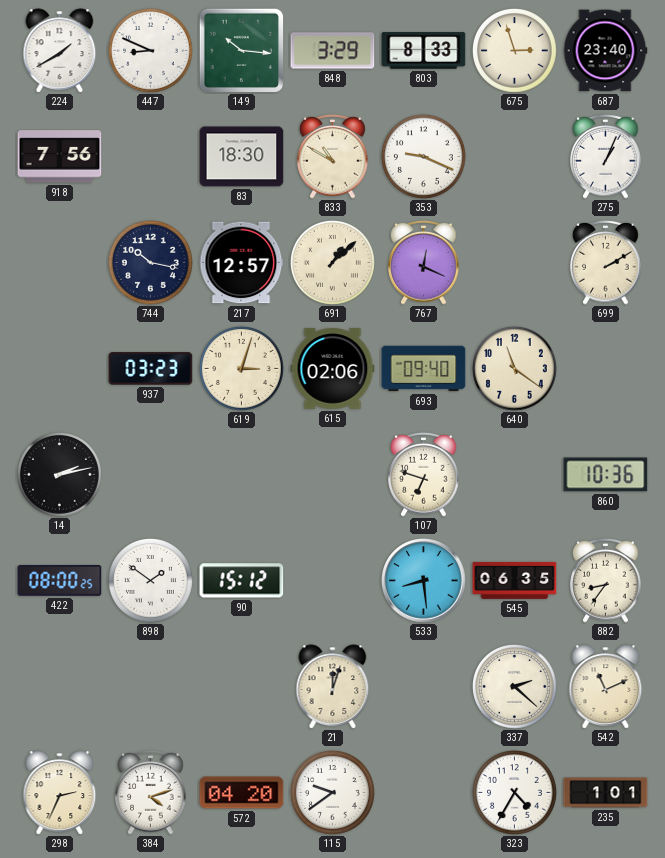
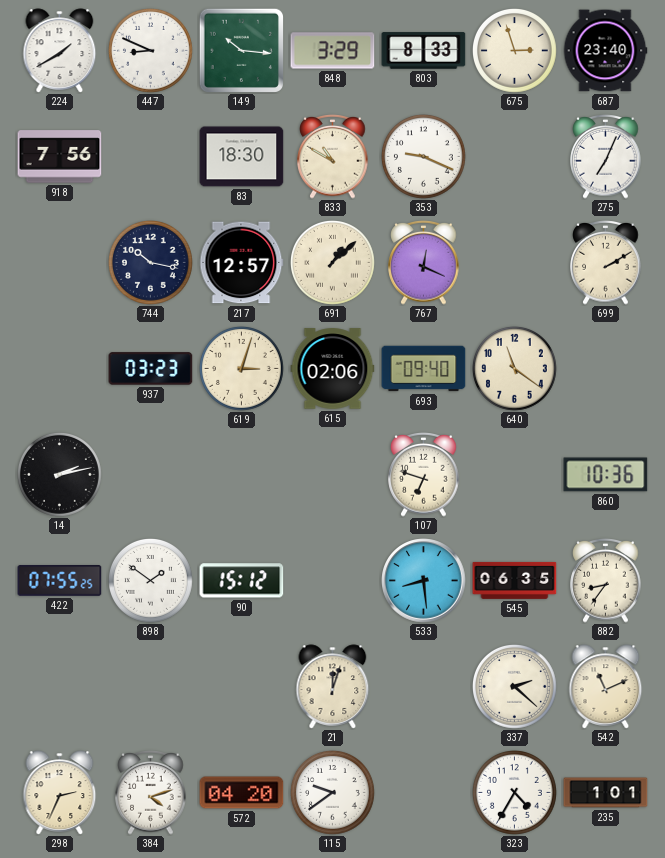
275: 1:04 -> 7:04
422: 08:00 -> 07:55
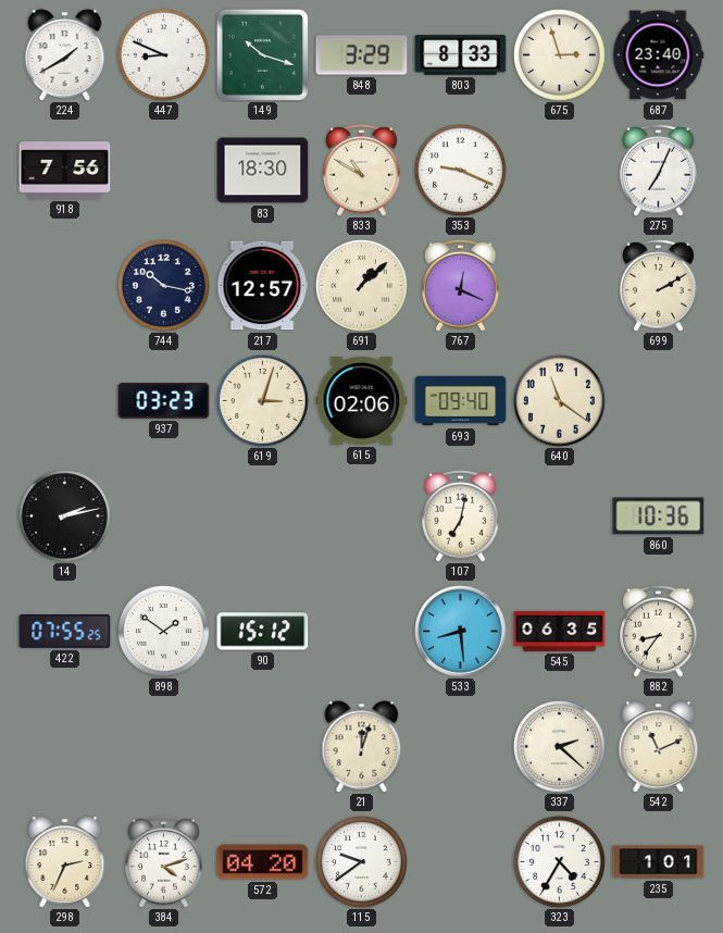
149: 10:16 -> 10:18
107: 6:48 -> 7:02
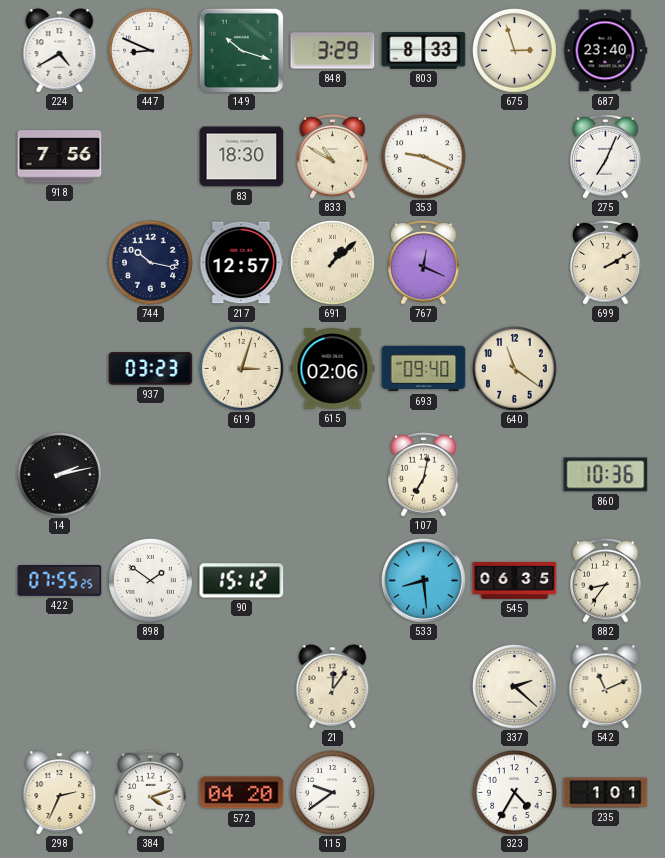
224: 1:40 -> 4:40
21: 12:03 -> 12:06
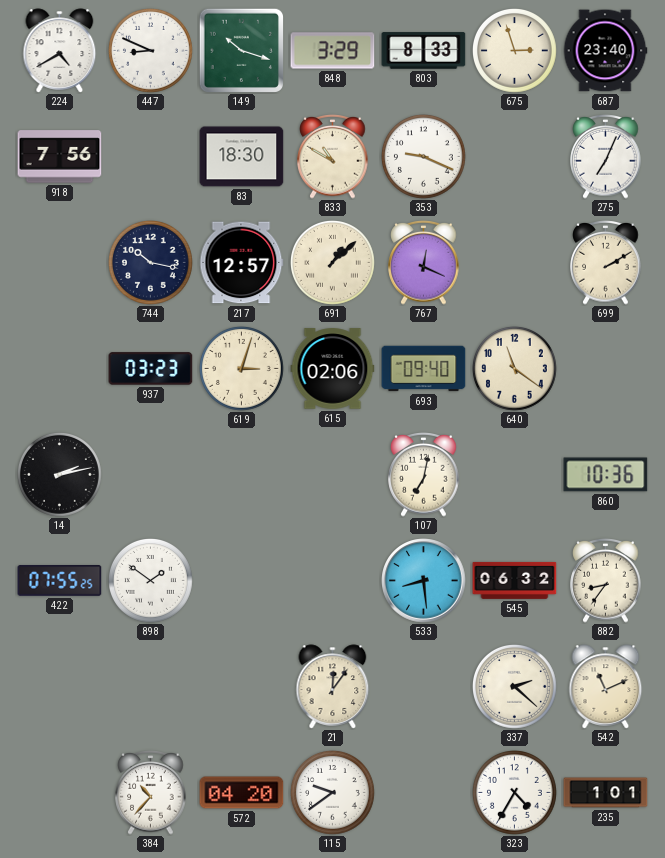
90: 15:12 -> none
545: 06:35 -> 06:32
298: 2:34 -> none
384: 4:12 -> 10:37
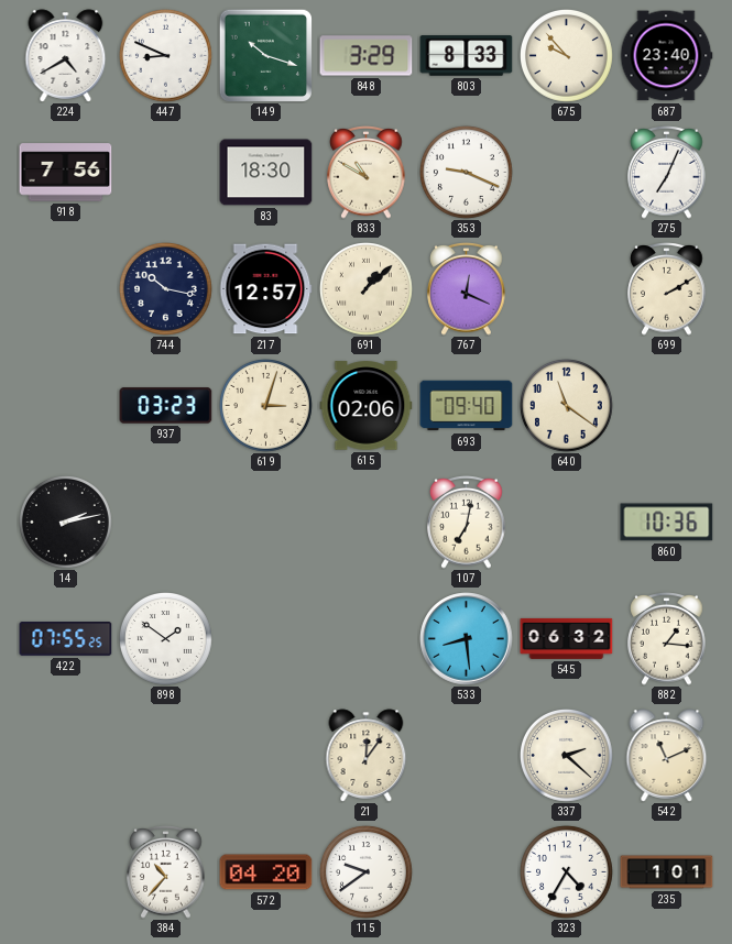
675: 2:57 -> 9:53
882: 8:36 -> 1:16
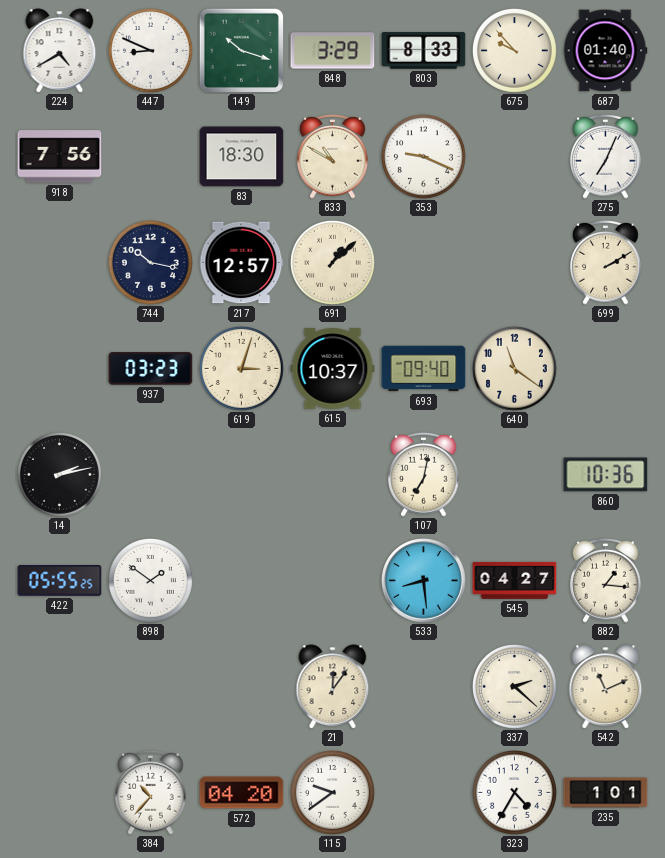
687: 23:40 -> 01:40
767: 12:19 -> none
615: 02:06 -> 10:37
422: 07:55 -> 05:55
545: 06:32 -> 04:27
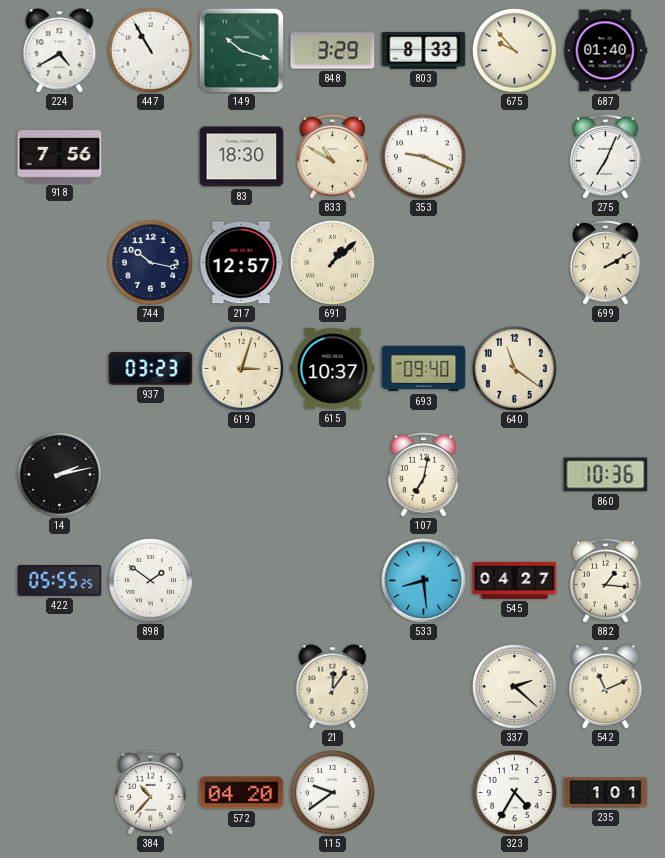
447: 8:49 -> 10:55
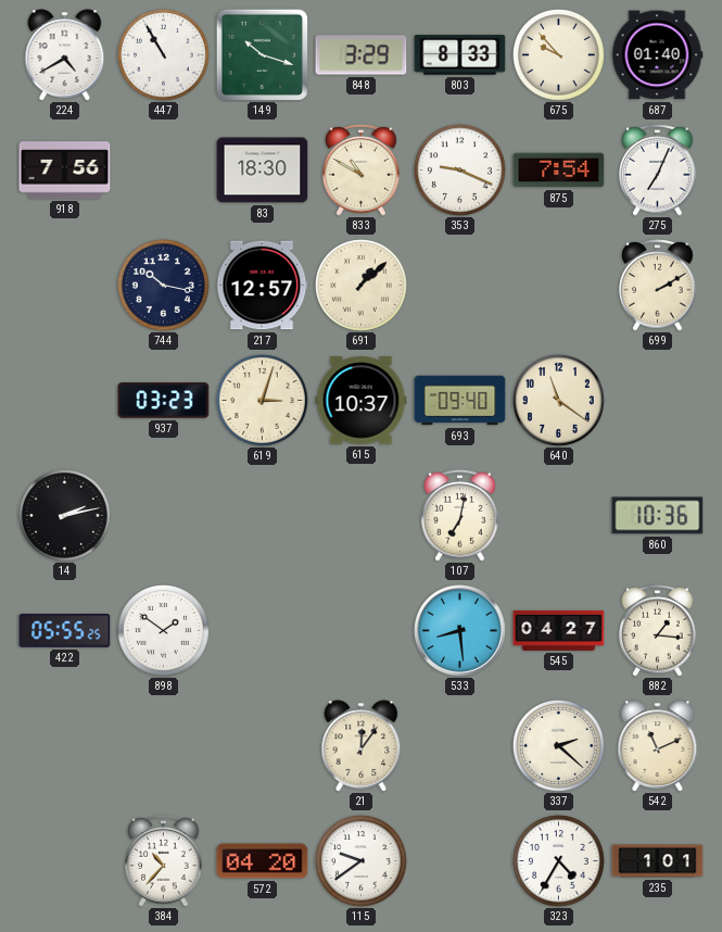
875: none -> 7:54
